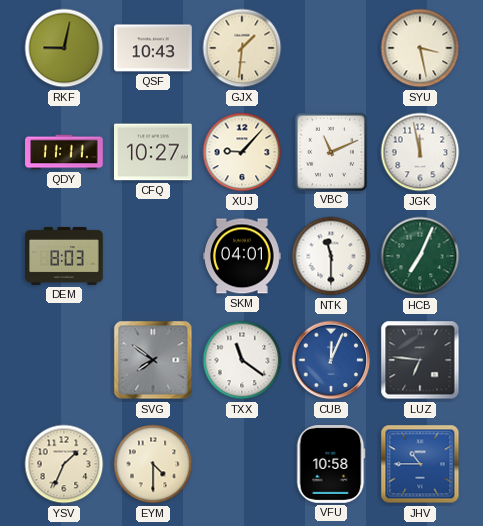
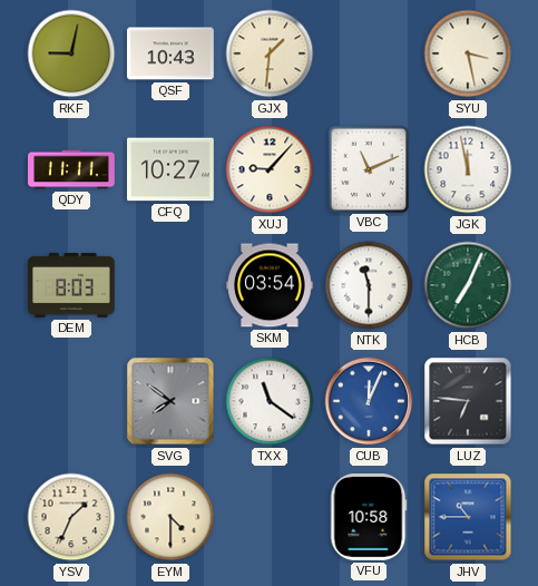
SKM: 04:01 -> 03:54
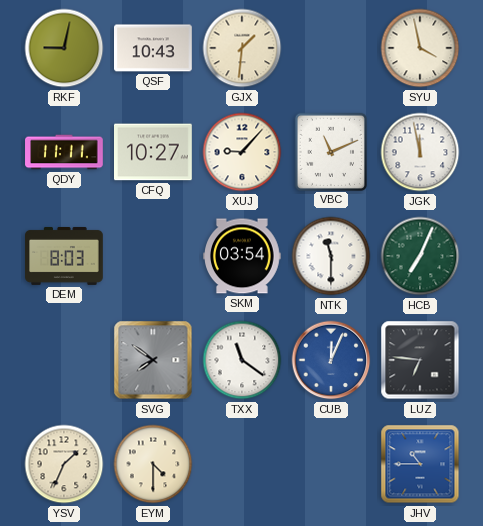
SYU: 3:28 -> 3:58
VFU: 10:58 -> none
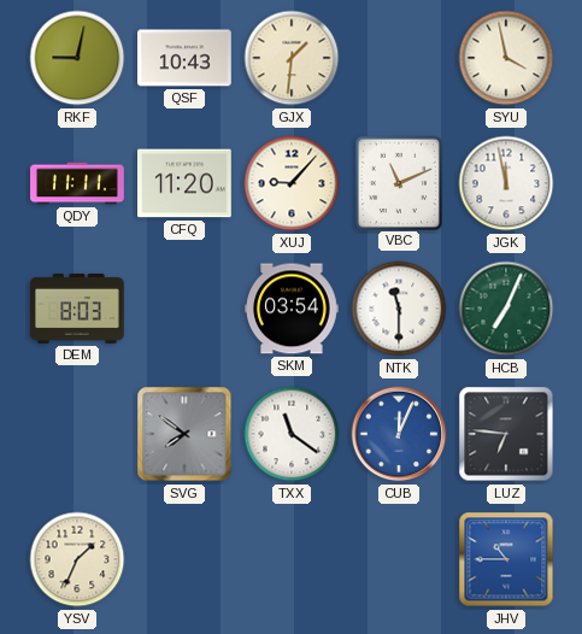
CFQ: 10:27 -> 11:20
EYM: 4:30 -> none
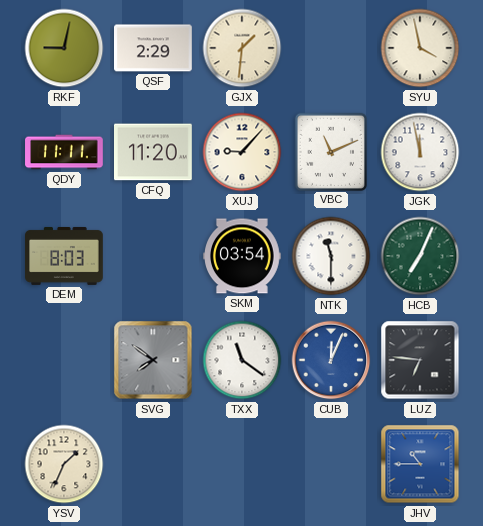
QSF: 10:43 -> 2:29
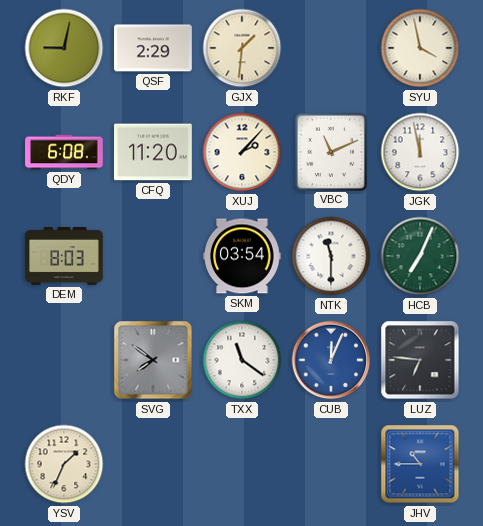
QDY: 11:11 -> 6:08
XUJ: 9:07 -> 2:07
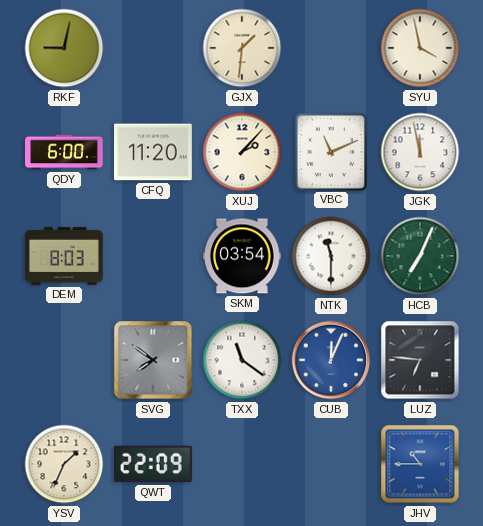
QSF: 2:29 -> none
QDY: 6:08 -> 6:00
QWT: none -> 22:09
